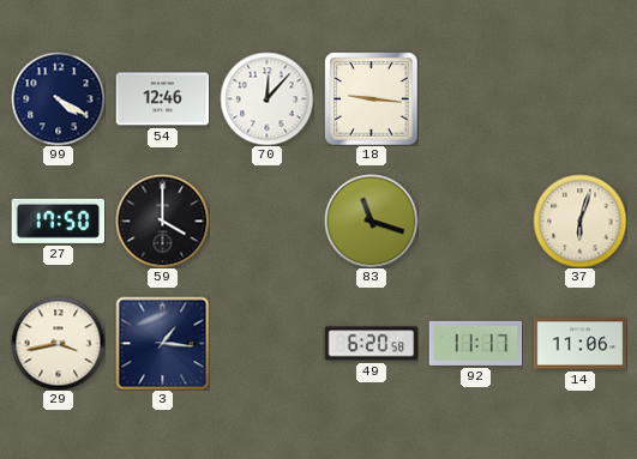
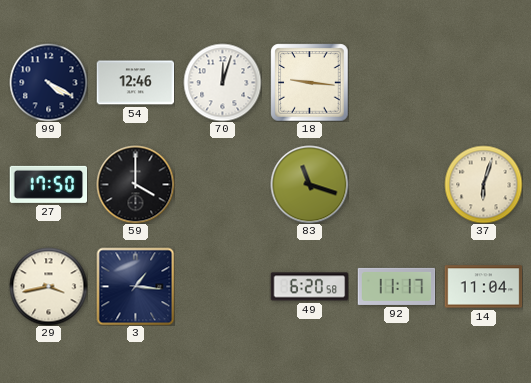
70: 12:07 -> 12:03
14: 11:06 -> 11:04
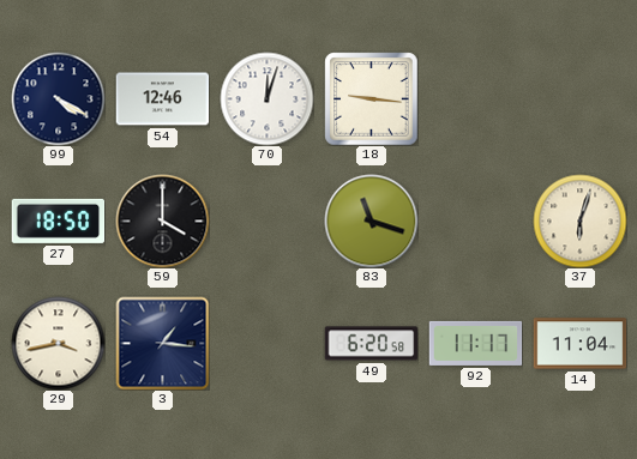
27: 17:50 -> 18:50
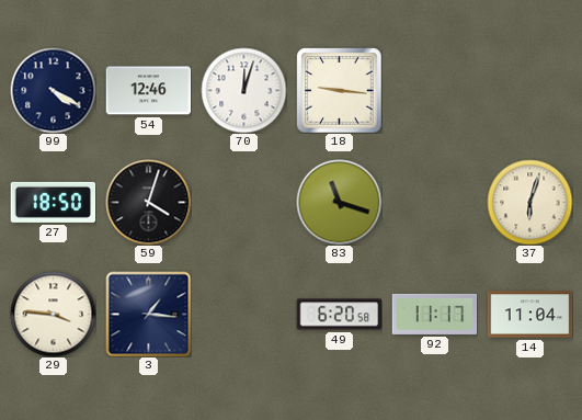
59: 4:00 -> 4:03
29: 3:43 -> 3:46
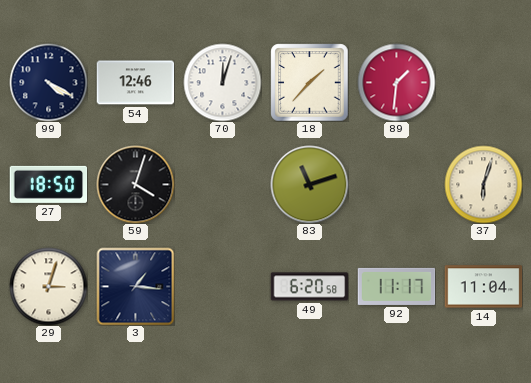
18: 9:16 -> 1:37
89: none -> 1:31
83: 11:18 -> 11:12
29: 3:46 -> 3:03
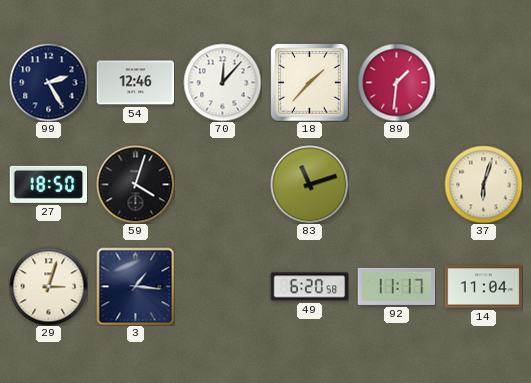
99: 4:20 -> 2:25
70: 12:03 -> 12:07
